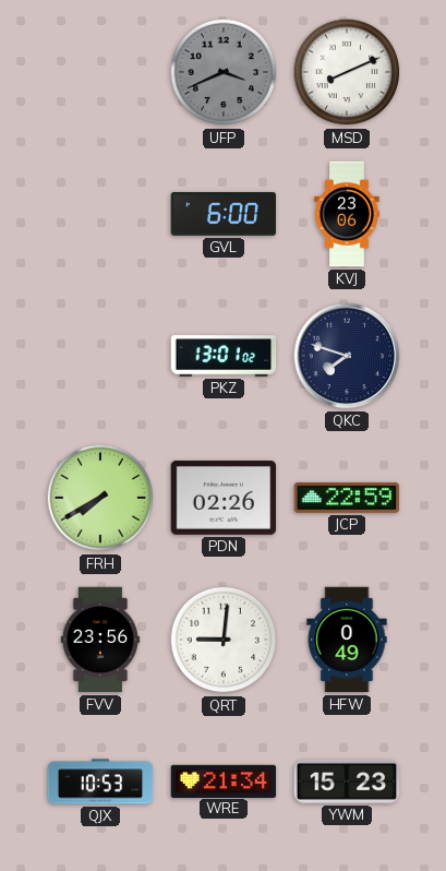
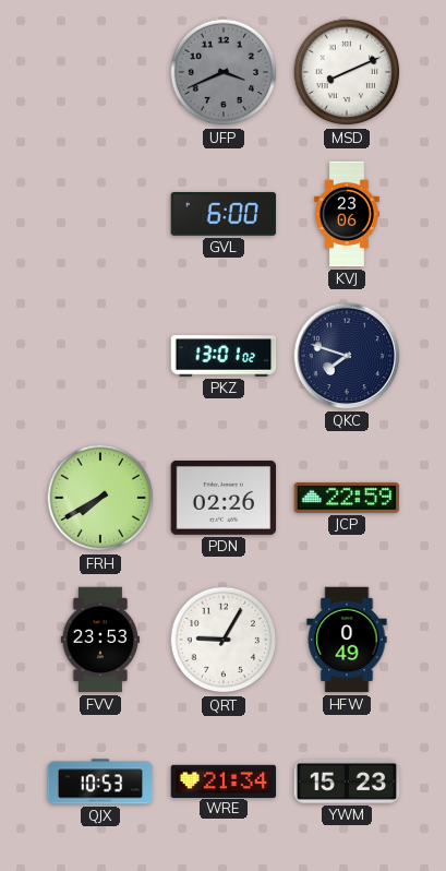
FVV: 23:56 -> 23:53
QRT: 9:01 -> 9:05
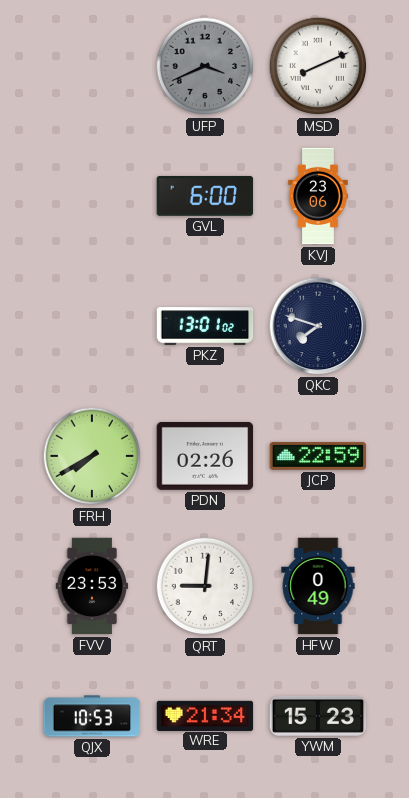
QRT: 9:05 -> 9:01
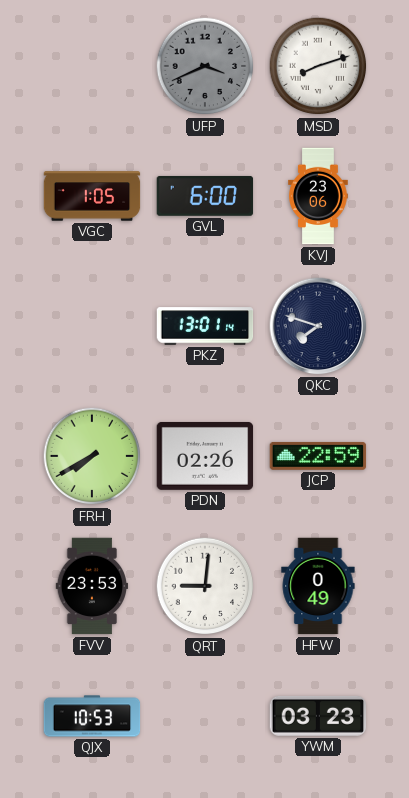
MSD: 8:11 -> 8:12
VGC: none -> 1:05
PKZ: 13:01:02 -> 13:01:14
WRE: 21:34 -> none
YWM: 15:23 -> 03:23
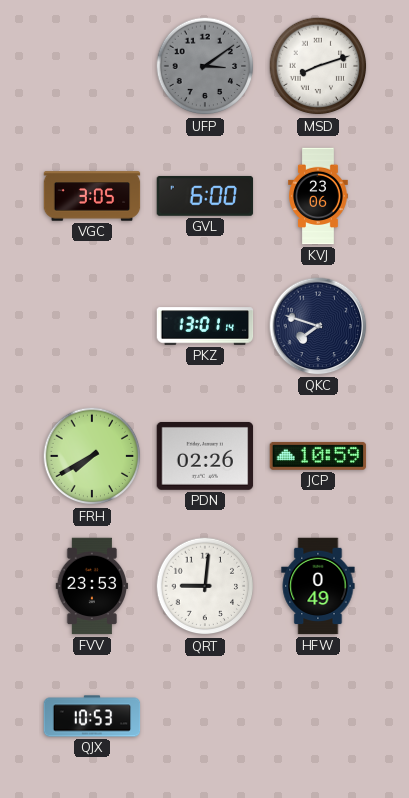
UFP: 3:41 -> 3:09
VGC: 1:05 -> 3:05
JCP: 22:59 -> 10:59
YWM: 03:23 -> none
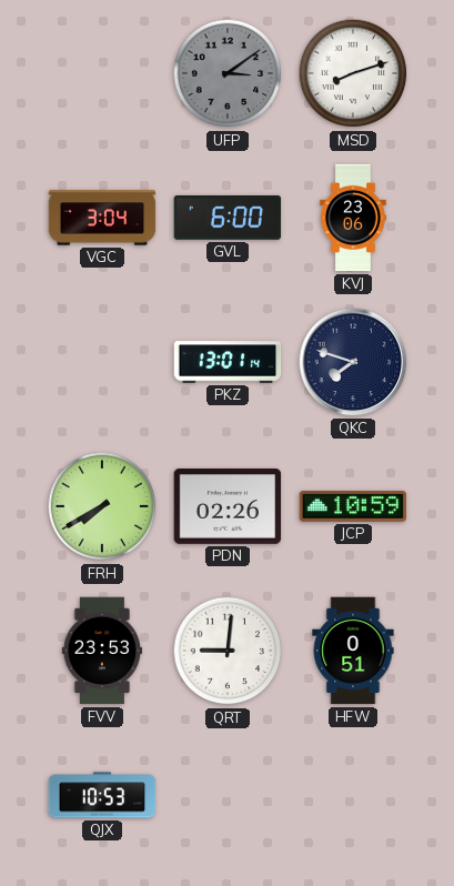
VGC: 3:05 -> 3:04
HFW: 0:49 -> 0:51
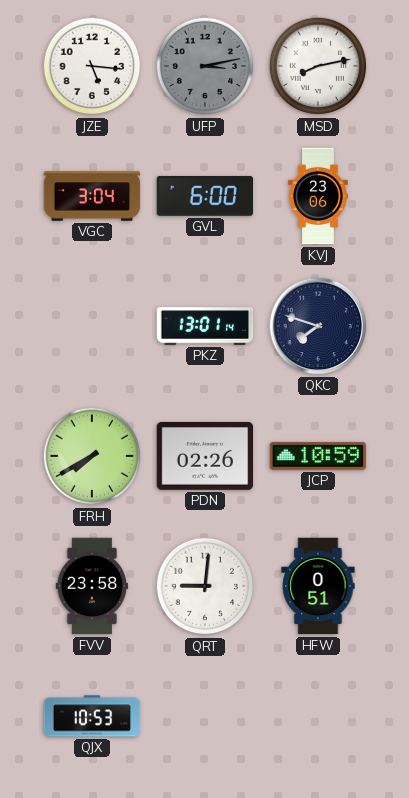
JZE: none -> 5:16
UFP: 3:09 -> 3:13
MSD: 8:12 -> 8:13
FVV: 23:53 -> 23:58
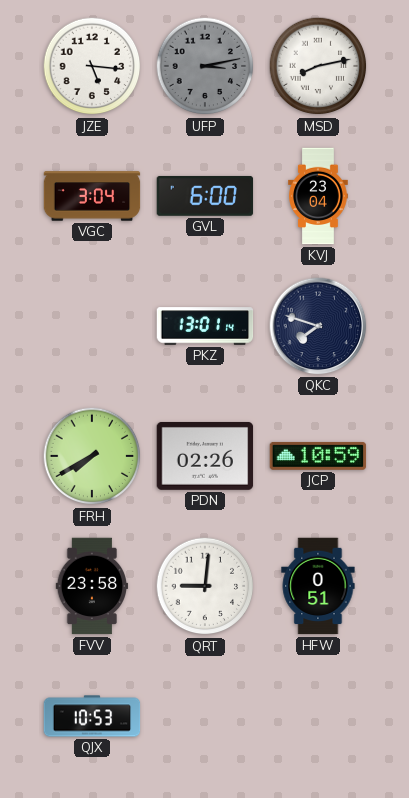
KVJ: 23:06 -> 23:04
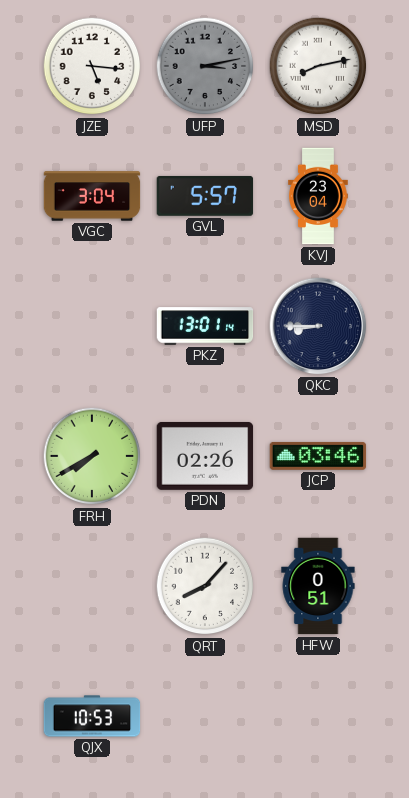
GVL: 6:00 -> 5:57
QKC: 7:48 -> 8:45
JCP: 10:59 -> 03:46
FVV: 23:58 -> none
QRT: 9:01 -> 8:07
